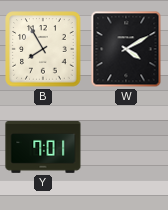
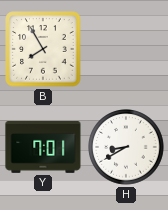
W: 4:10 -> none
H: none -> 8:40
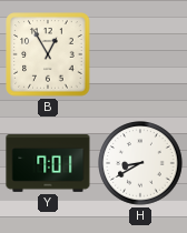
B: 7:55 -> 12:55
